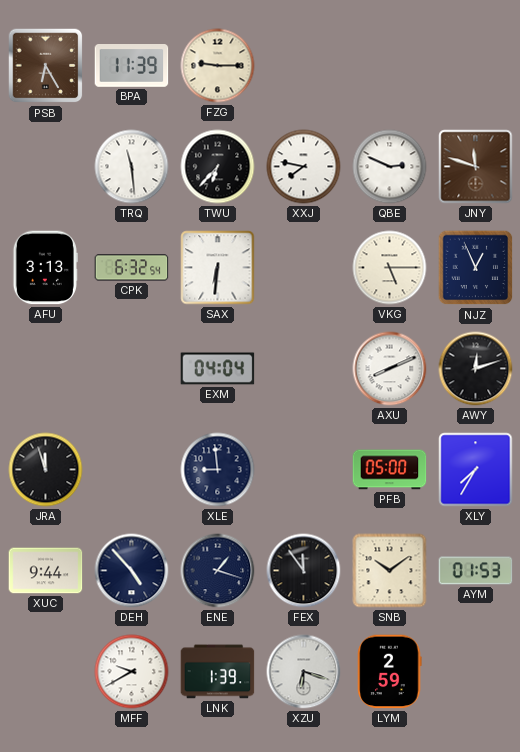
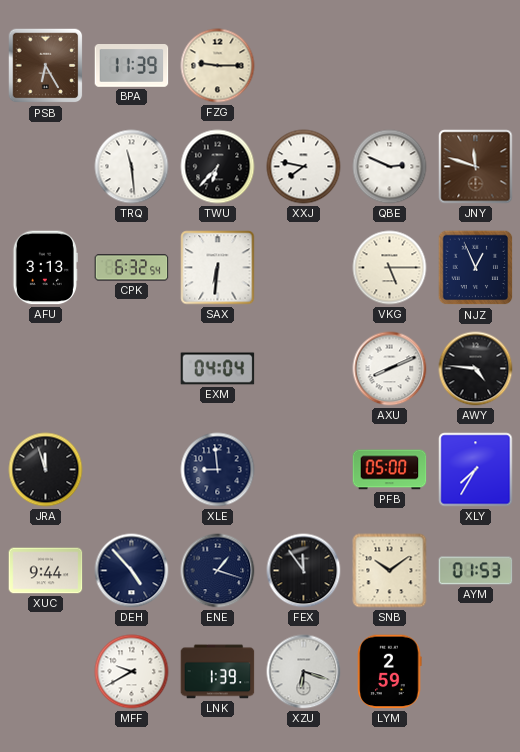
AWY: 12:12 -> 4:46
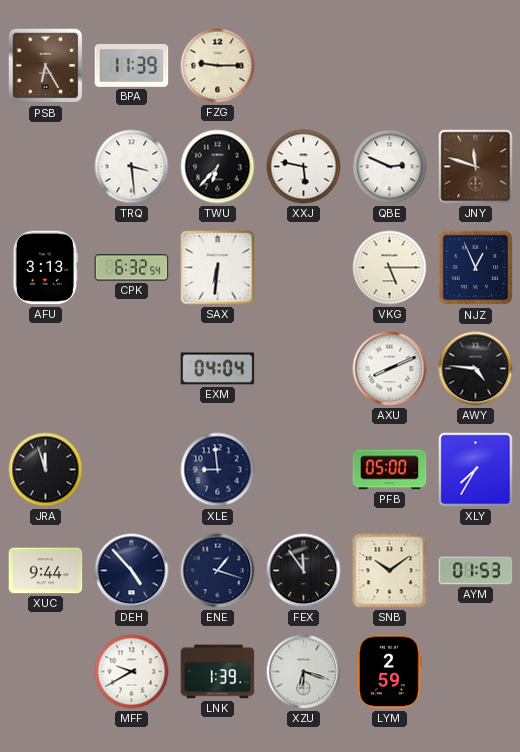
TRQ: 11:29 -> 3:29
XXJ: 7:47 -> 5:47
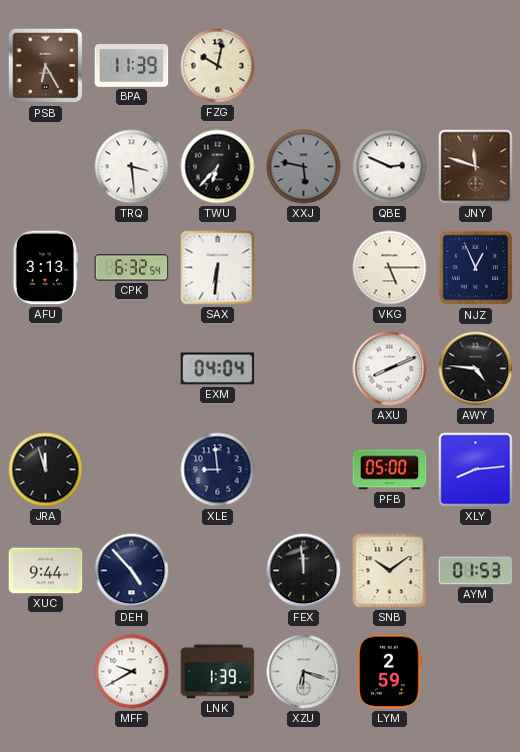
FZG: 9:15 -> 10:02
XXJ dial: white -> grey
XLY: 7:35 -> 8:14
ENE: 1:18 -> none
FEX: 11:54 -> 11:59
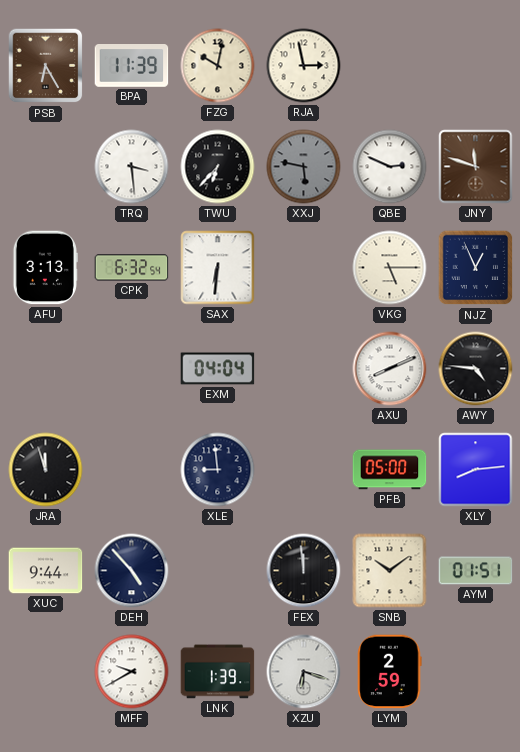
RJA: none -> 2:58
AYM: 01:53 -> 01:51
